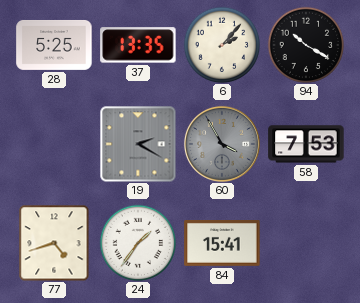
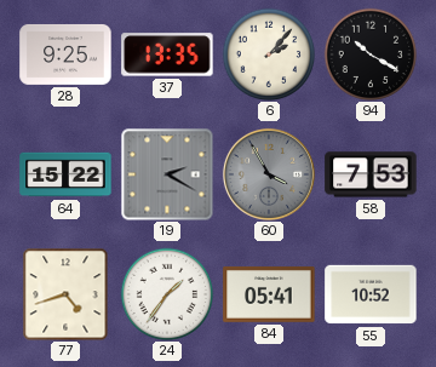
28: 5:25 -> 9:25
64: none -> 15:22
84: 15:41 -> 05:41
55: none -> 10:52
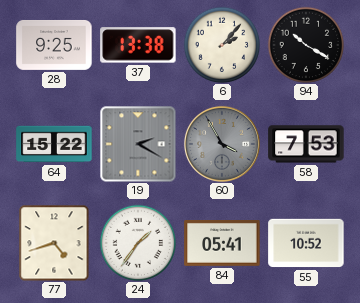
37: 13:35 -> 13:38
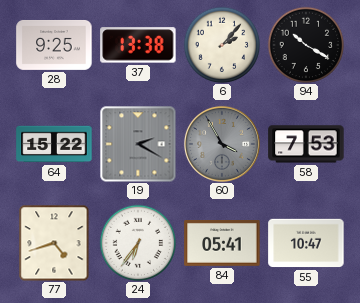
24: 1:36 -> 6:36
55: 10:52 -> 10:47
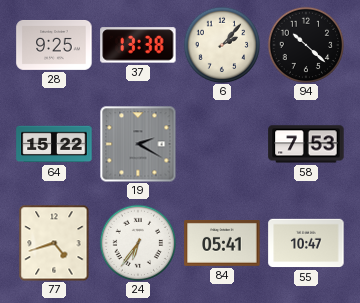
94: 10:20 -> 10:22
60: 3:55 -> none
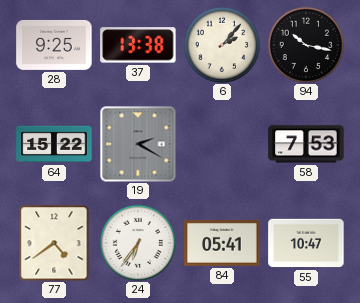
94: 10:22 -> 10:17
77: 4:42 -> 4:39
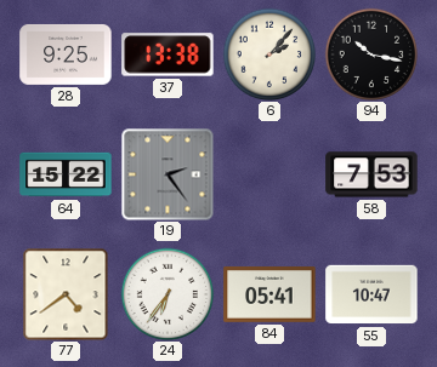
19: 2:20 -> 2:24
